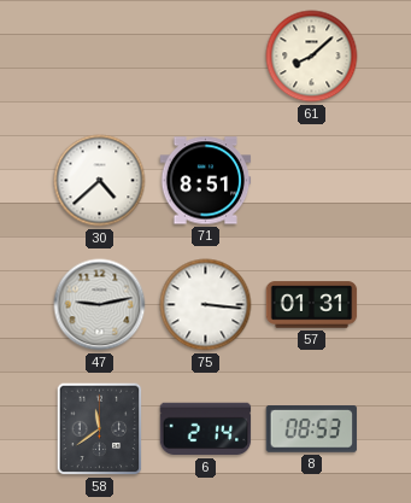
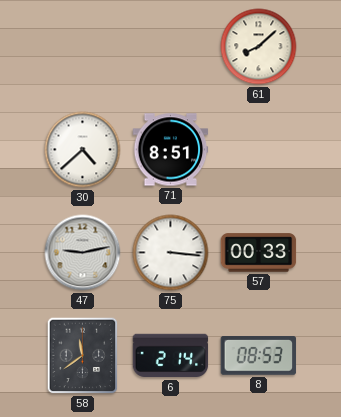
57: 01:31 -> 00:33
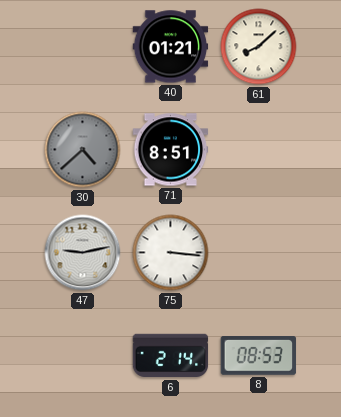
40: none -> 01:21
30 dial: white -> grey
57: 00:33 -> none
58: 11:39 -> none
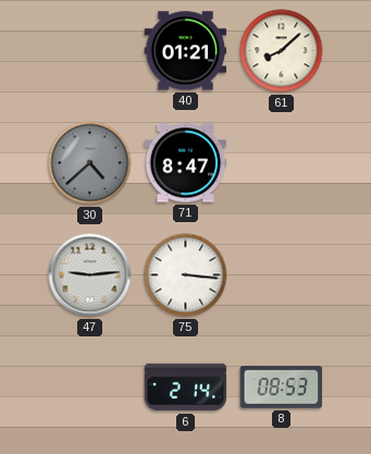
71: 8:51 -> 8:47
47: 9:13 -> 9:14
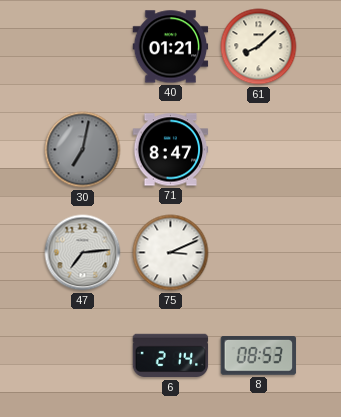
30: 4:38 -> 7:02
47: 9:14 -> 7:14
75: 3:16 -> 3:11
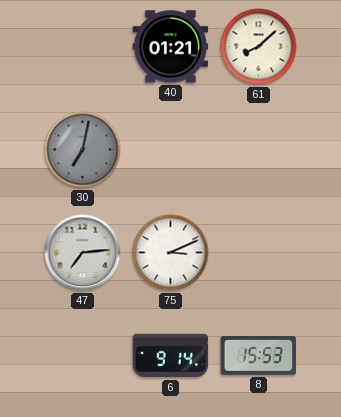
71: 8:47 -> none
6: 2:14 -> 9:14
8: 08:53 -> 15:53
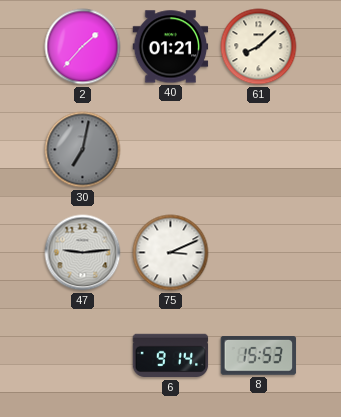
2: none -> 1:37
47: 7:14 -> 9:14
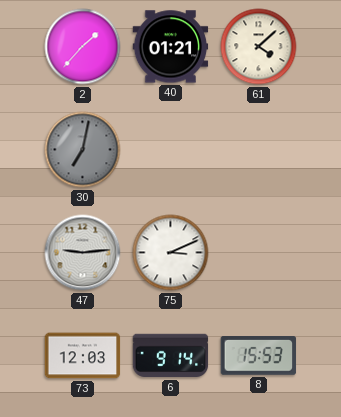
61: 8:08 -> 4:08
73: none -> 12:03
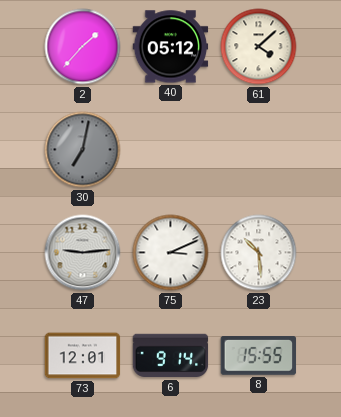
40: 01:21 -> 05:12
23: none -> 10:29
73: 12:03 -> 12:01
8: 15:53 -> 15:55
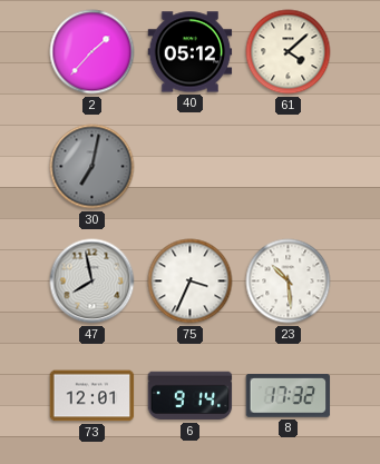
47: 9:14 -> 7:58
75: 3:11 -> 3:34
8: 15:55 -> 17:32
